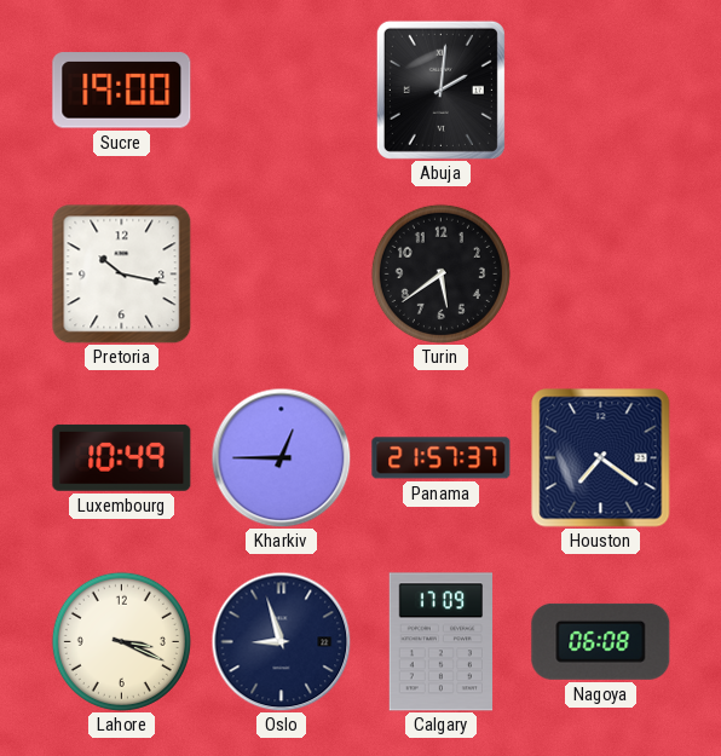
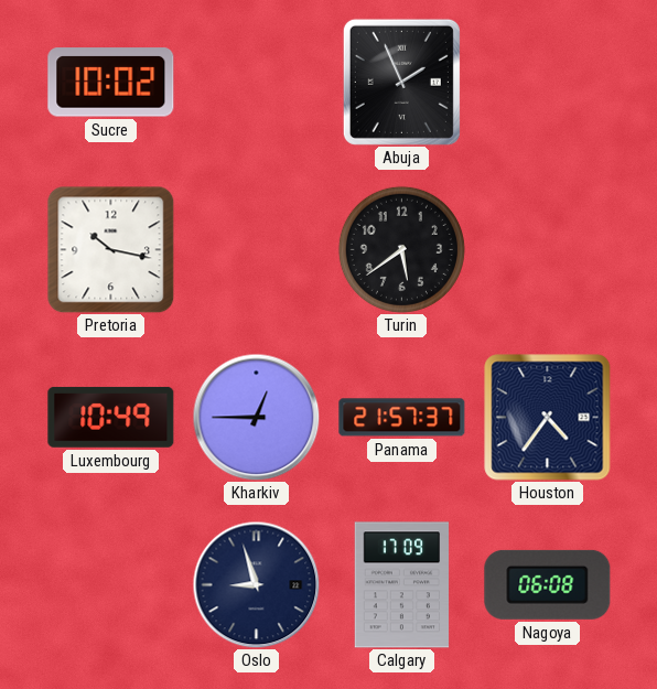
Sucre: 19:00 -> 10:02
Abuja: 2:01 -> 1:56
Houston: 7:21 -> 4:36
Lahore: 3:19 -> none
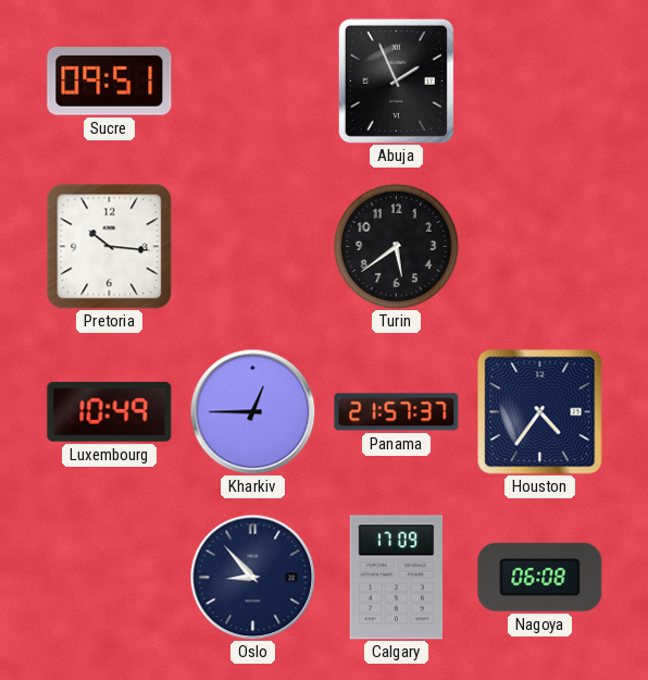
Sucre: 10:02 -> 09:51
Pretoria: 10:17 -> 10:16
Oslo: 8:57 -> 8:53
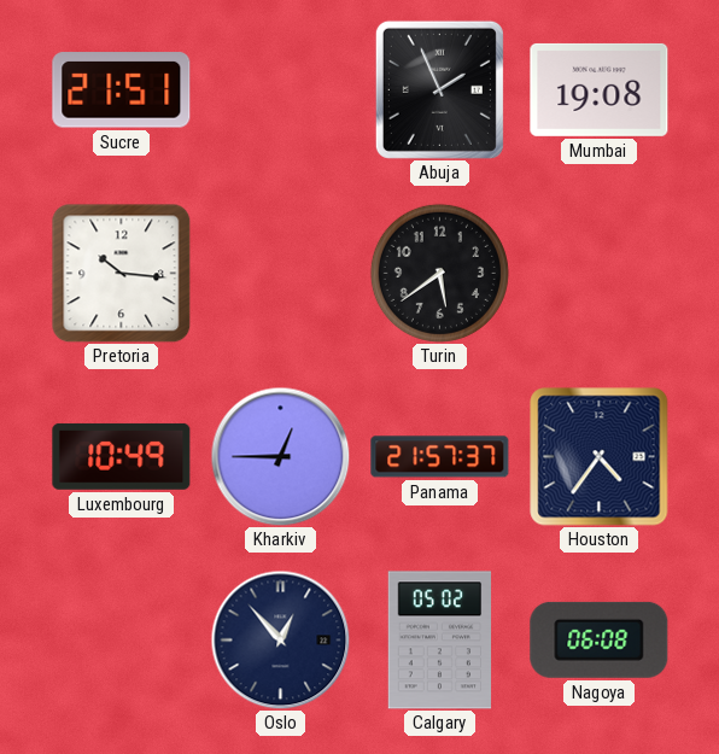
Sucre: 09:51 -> 21:51
Mumbai: none -> 19:08
Oslo: 8:53 -> 12:53
Calgary: 17:09 -> 05:02
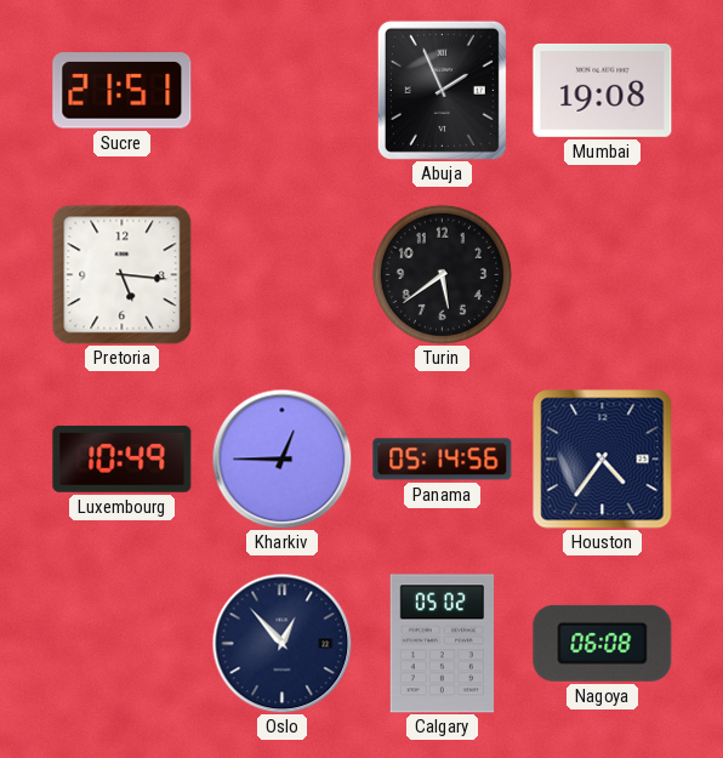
Pretoria: 10:16 -> 5:16
Panama: 21:57 -> 05:14
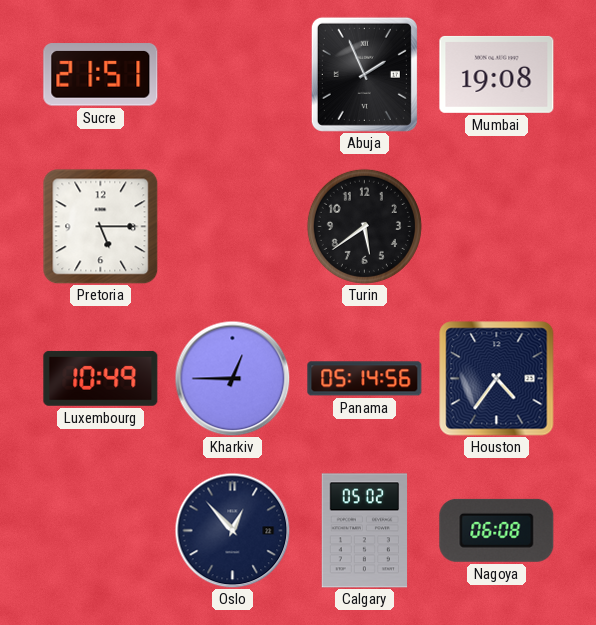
Pretoria: 5:16 -> 5:15
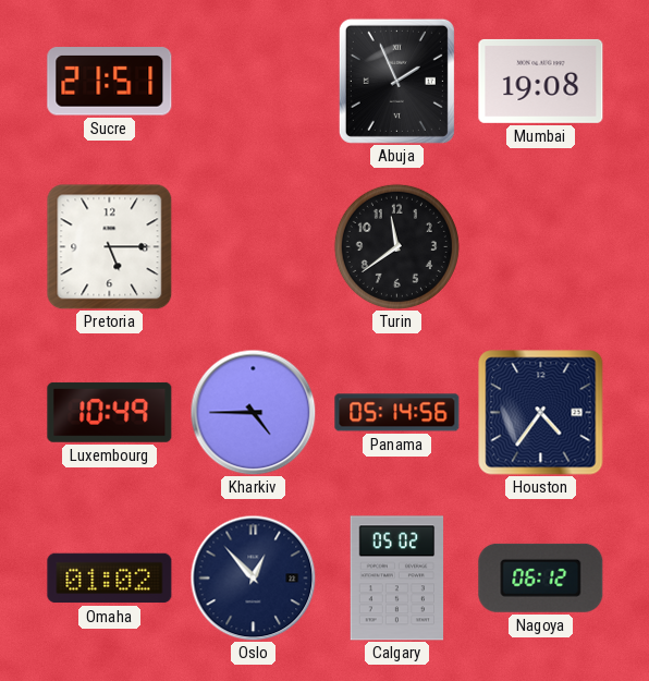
Turin: 5:39 -> 11:39
Kharkiv: 12:45 -> 4:45
Omaha: none -> 01:02
Nagoya: 06:08 -> 06:12
